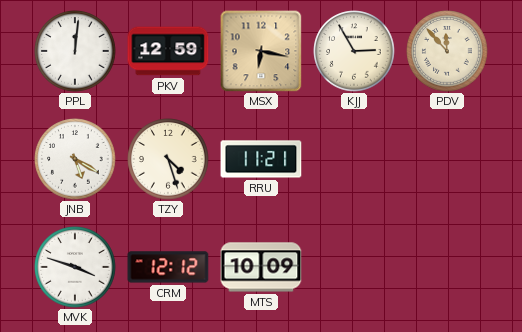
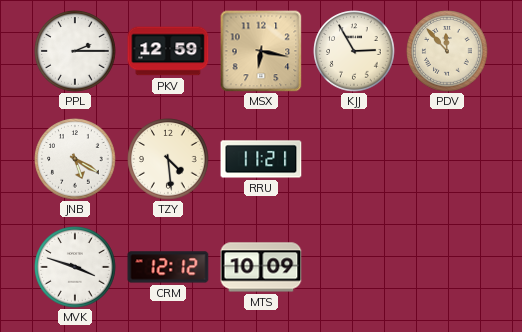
PPL: 12:01 -> 2:15
TZY: 4:27 -> 4:29
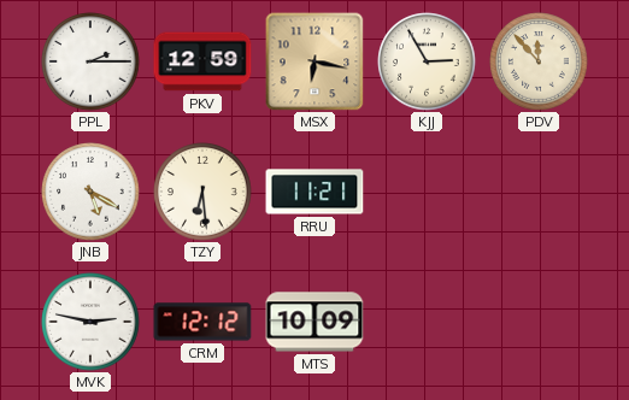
TZY: 4:29 -> 6:29
MVK: 3:48 -> 2:47
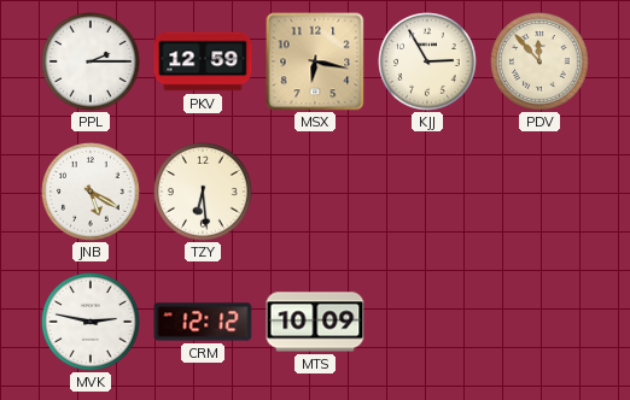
RRU: 11:21 -> none
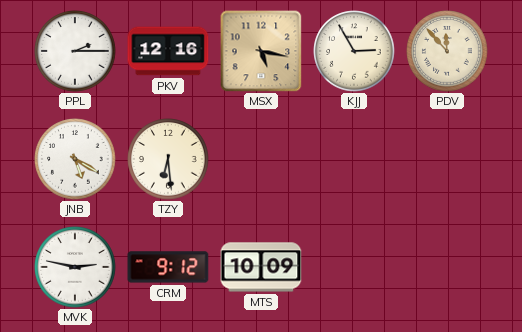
PKV: 12:59 -> 12:16
MSX: 6:17 -> 5:17
CRM: 12:12 -> 9:12
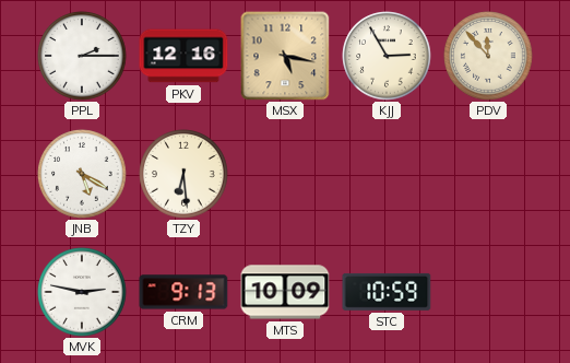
CRM: 9:12 -> 9:13
STC: none -> 10:59
